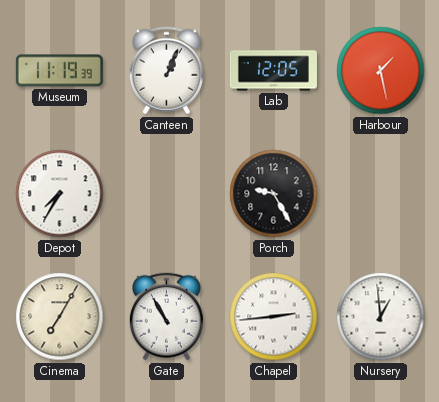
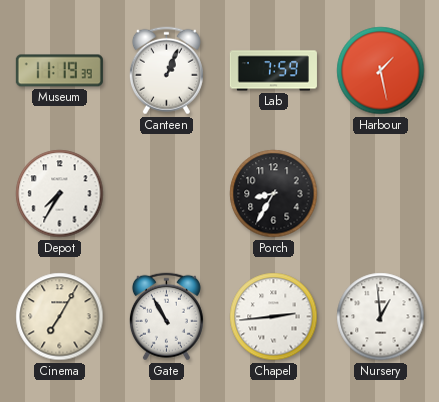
Lab: 12:05 -> 7:59
Porch: 9:25 -> 8:35
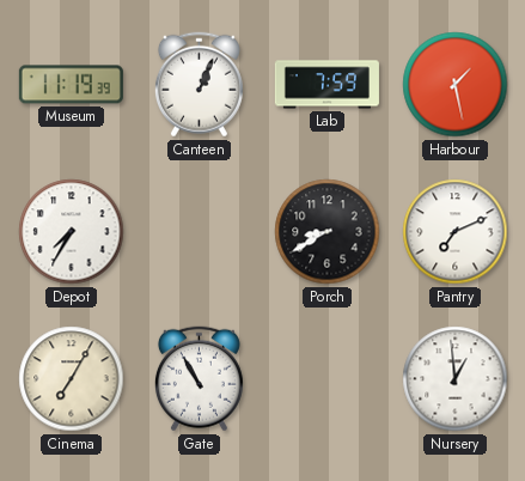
Porch: 8:35 -> 8:40
Pantry: none -> 7:11
Chapel: 2:44 -> none
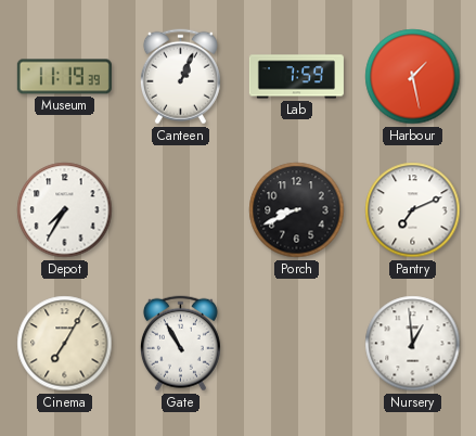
Porch: 8:40 -> 8:41
